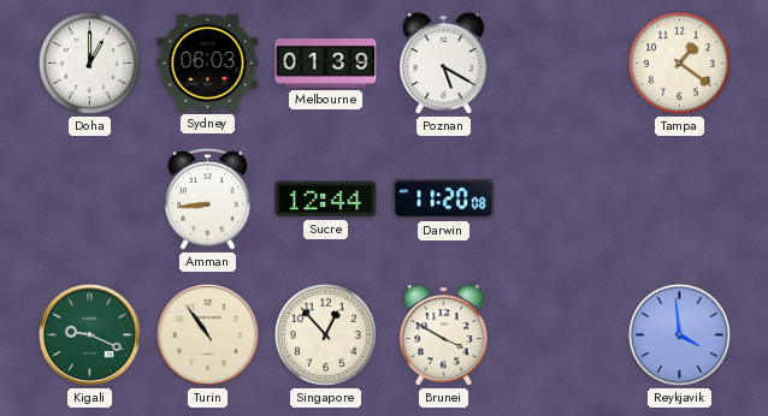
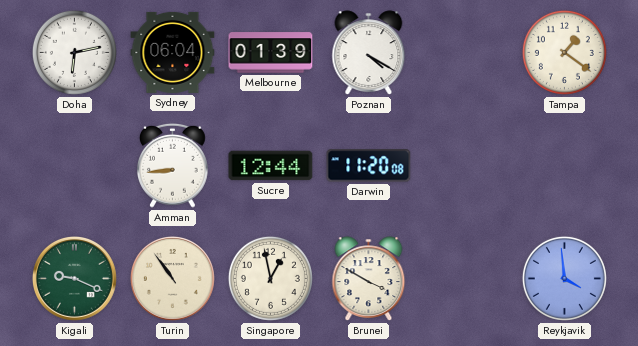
Doha: 1:00 -> 6:13
Sydney: 06:03 -> 06:04
Poznan: 5:20 -> 4:20
Singapore: 12:53 -> 12:58
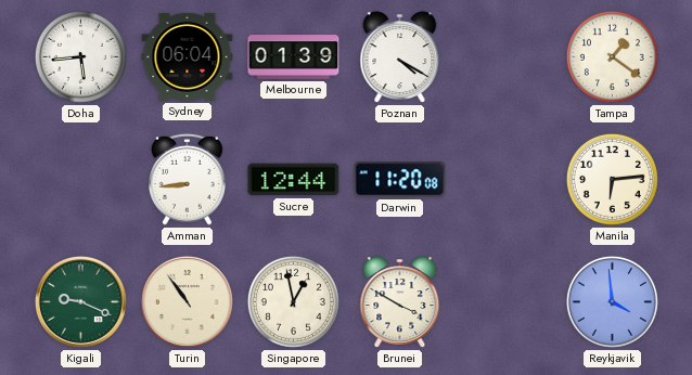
Doha: 6:13 -> 5:44
Manila: none -> 6:14
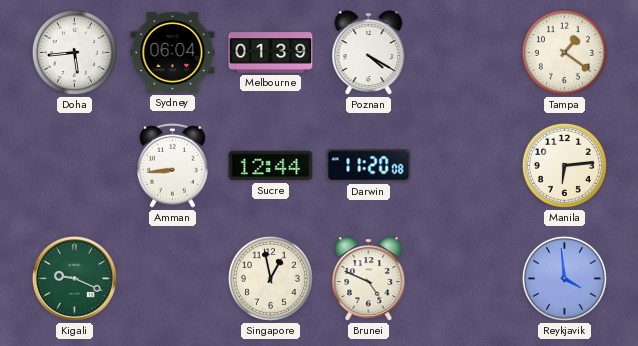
Turin: 10:54 -> none
Brunei: 3:50 -> 4:49
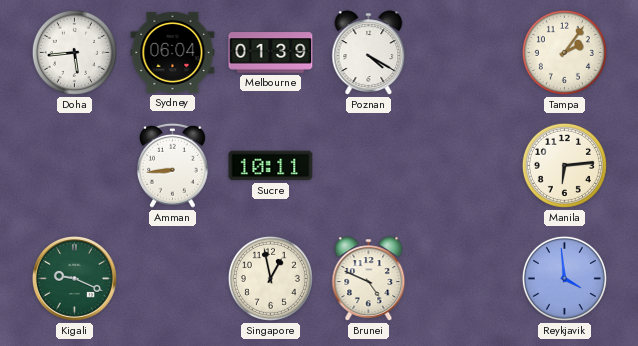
Tampa: 1:21 -> 2:06
Sucre: 12:44 -> 10:11
Darwin: 11:20 -> none
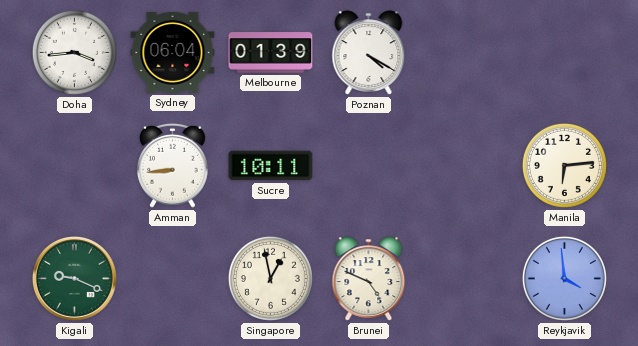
Doha: 5:44 -> 3:44
Tampa: 2:06 -> none
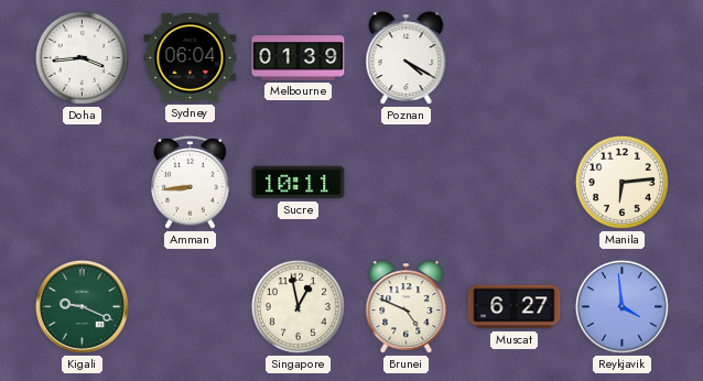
Muscat: none -> 6:27
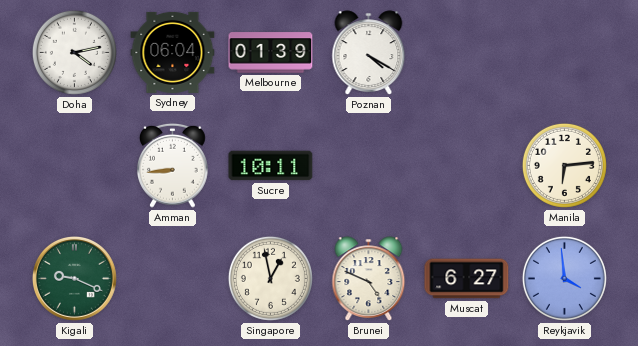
Doha: 3:44 -> 4:13
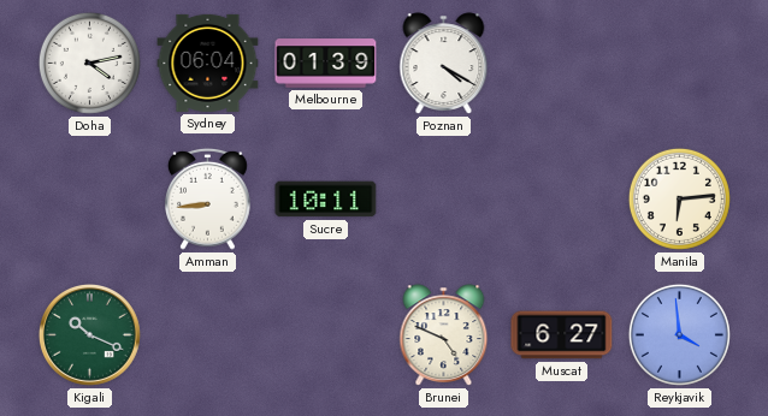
Kigali: 9:19 -> 10:19
Singapore: 12:58 -> none
